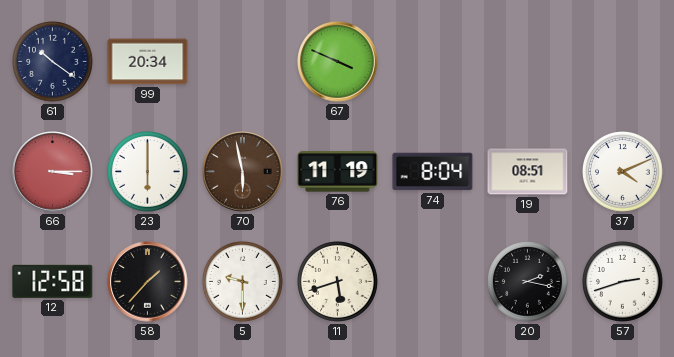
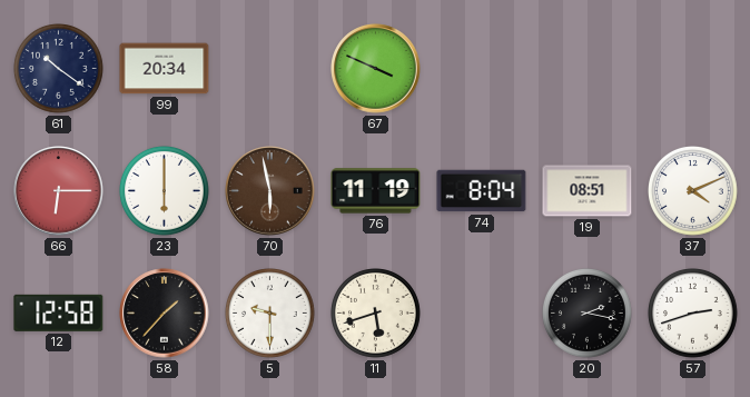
66: 3:15 -> 6:15
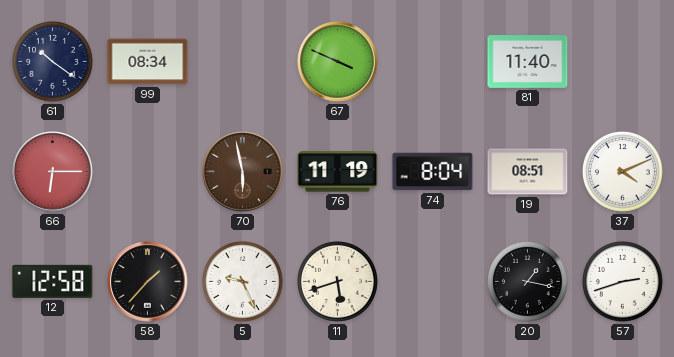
99: 20:34 -> 08:34
81: none -> 11:40
23: 6:00 -> none
5: 9:30 -> 9:26
20: 2:17 -> 1:17
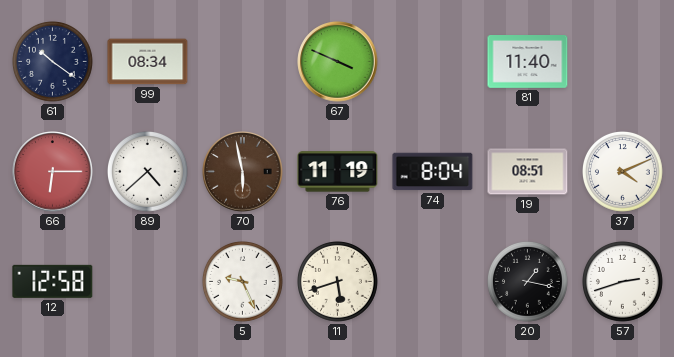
89: none -> 4:38
58: 1:37 -> none
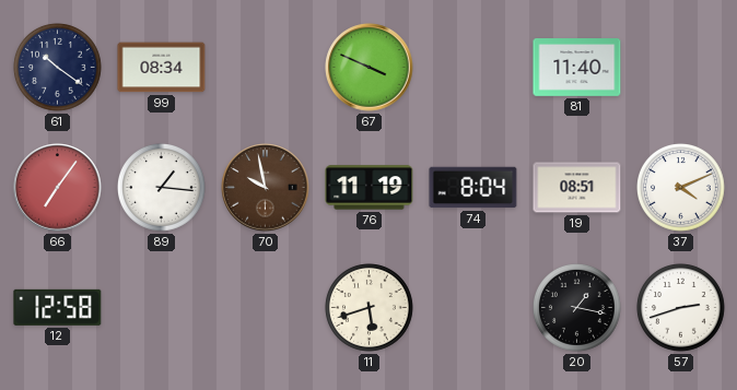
66: 6:15 -> 7:06
89: 4:38 -> 1:16
70: 5:58 -> 9:58
5: 9:26 -> none
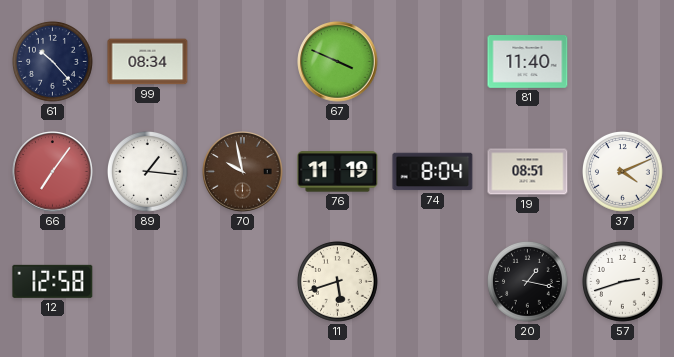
61: 10:21 -> 10:23
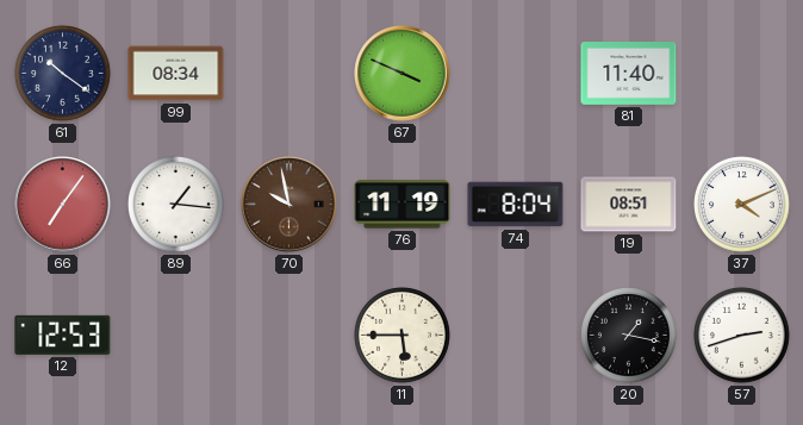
61: 10:23 -> 10:21
12: 12:58 -> 12:53
11: 5:42 -> 5:45
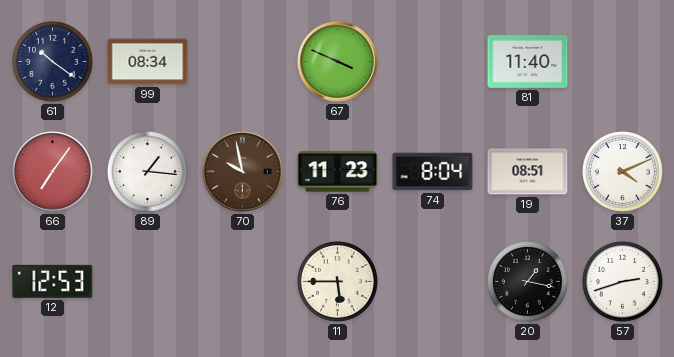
76: 11:19 -> 11:23
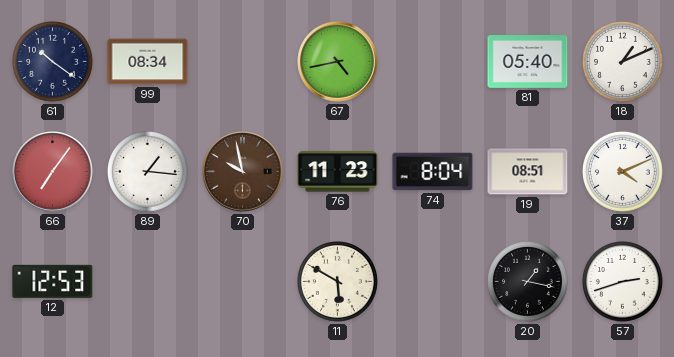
67: 3:49 -> 4:43
81: 11:40 -> 05:40
18: none -> 1:11
11: 5:45 -> 5:50
